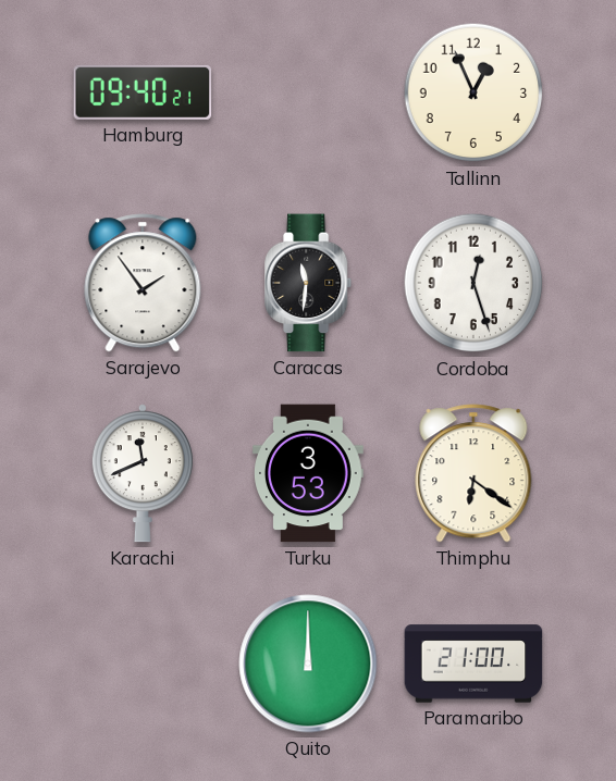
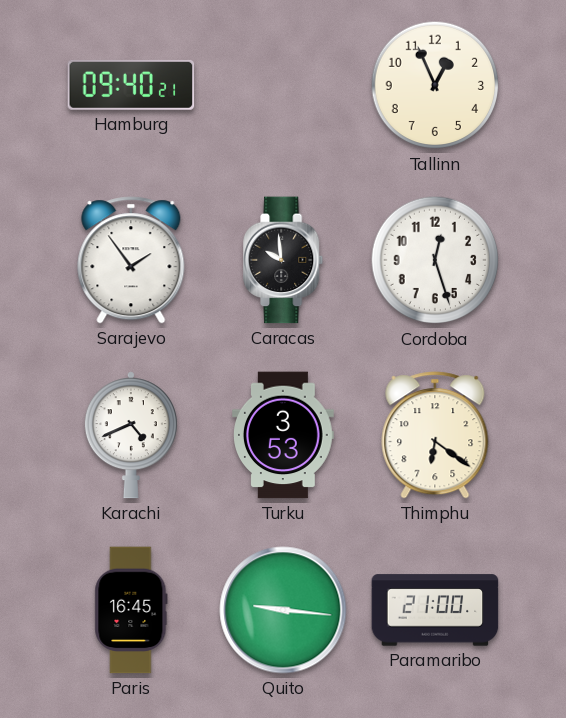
Caracas: 11:31 -> 9:59
Karachi: 11:41 -> 4:41
Paris: none -> 16:45
Quito: 12:00 -> 9:16
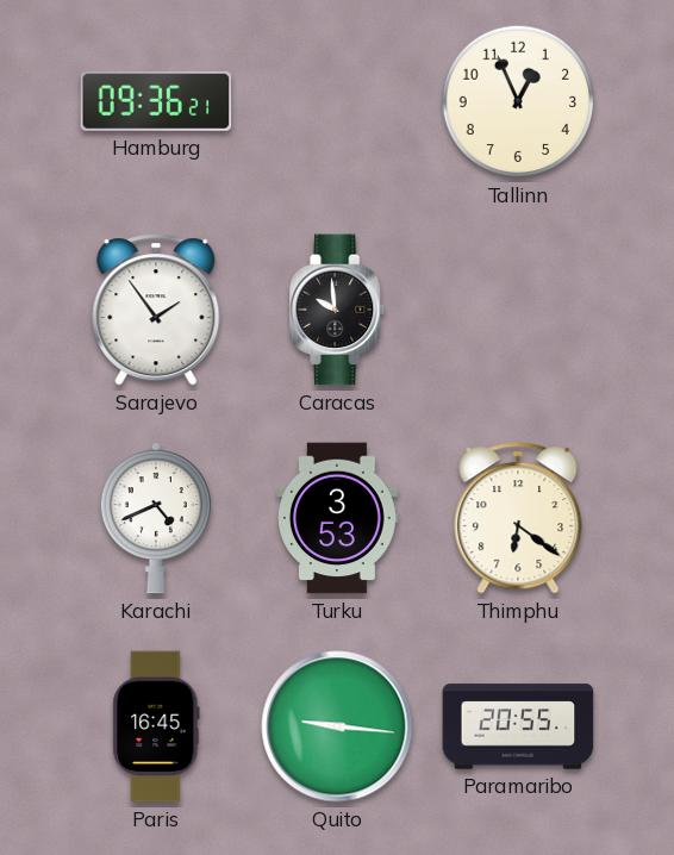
Hamburg: 09:40 -> 09:36
Cordoba: 12:27 -> none
Paramaribo: 21:00 -> 20:55
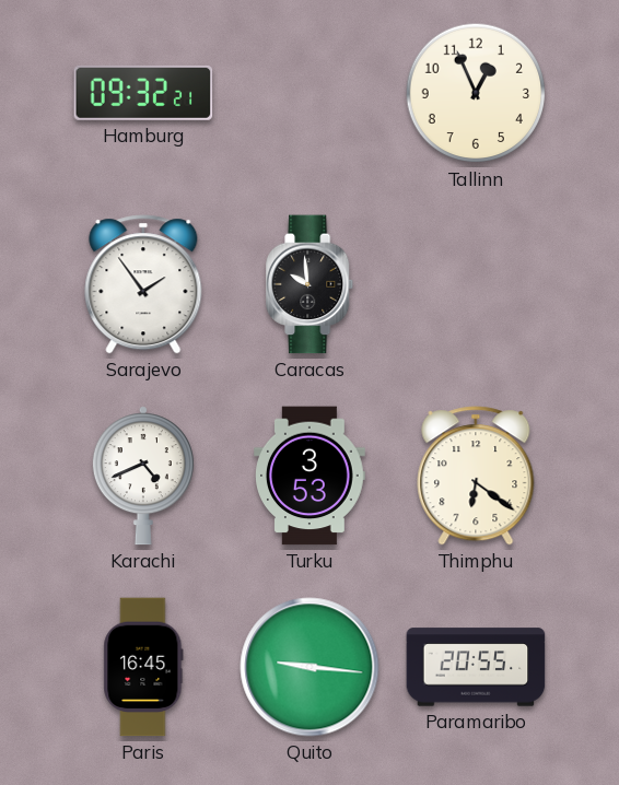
Hamburg: 09:36 -> 09:32
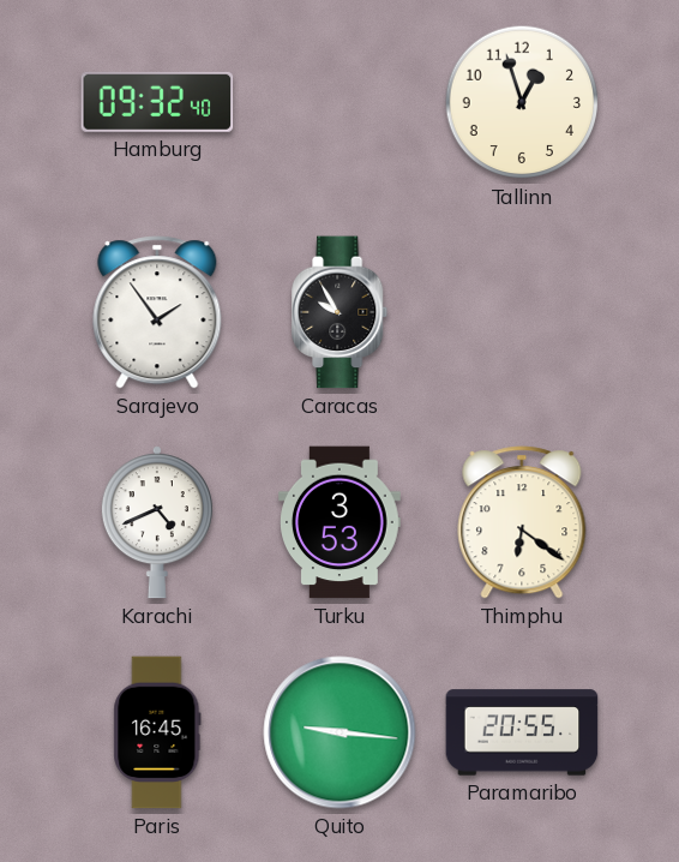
Hamburg: 09:32:21 -> 09:32:40
Tallinn: 12:56 -> 12:57
Caracas: 9:59 -> 9:55
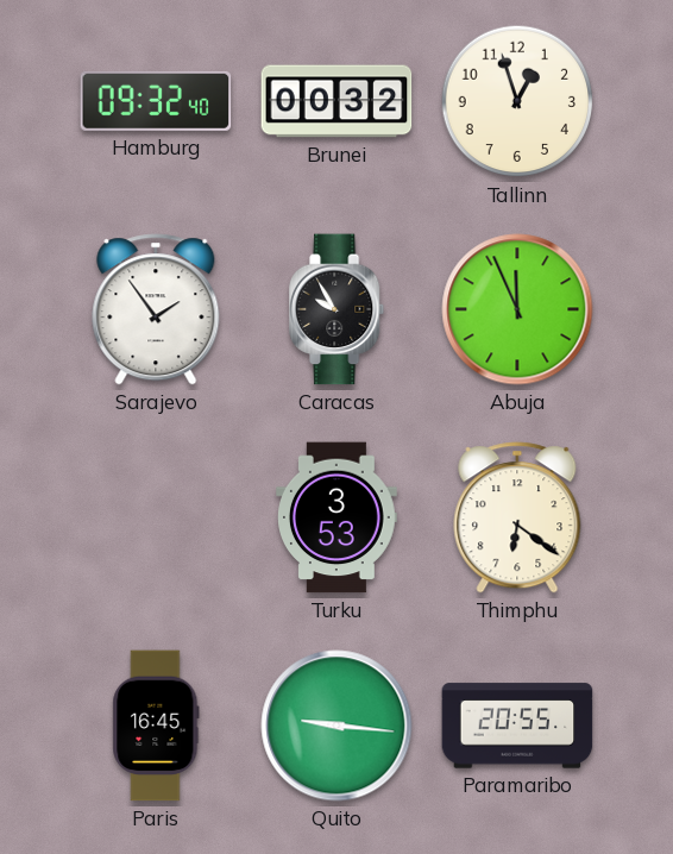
Brunei: none -> 00:32
Abuja: none -> 11:56
Karachi: 4:41 -> none
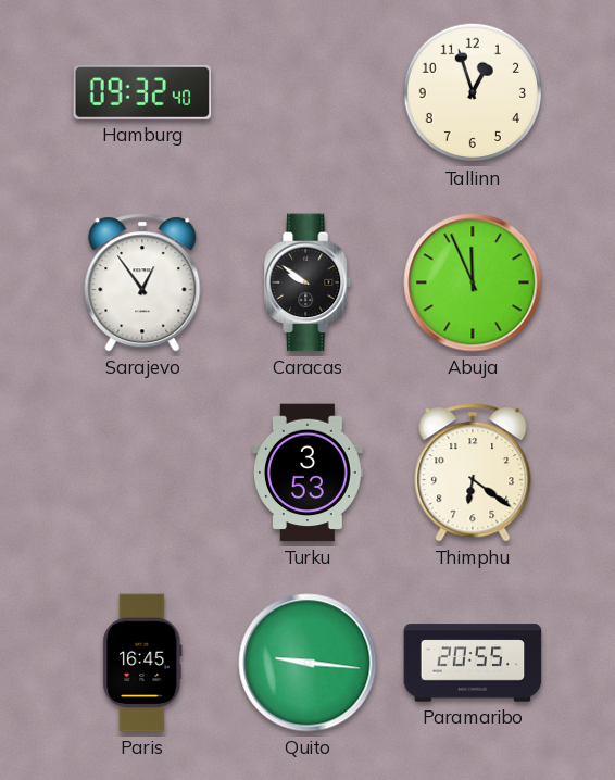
Brunei: 00:32 -> none
Sarajevo: 1:54 -> 12:54
Caracas: 9:55 -> 9:51
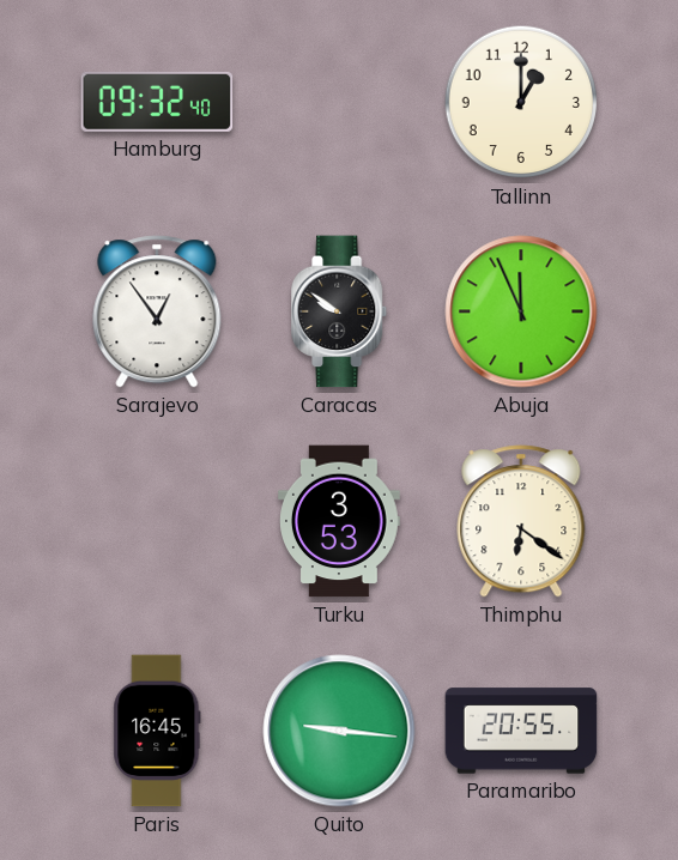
Tallinn: 12:57 -> 1:00
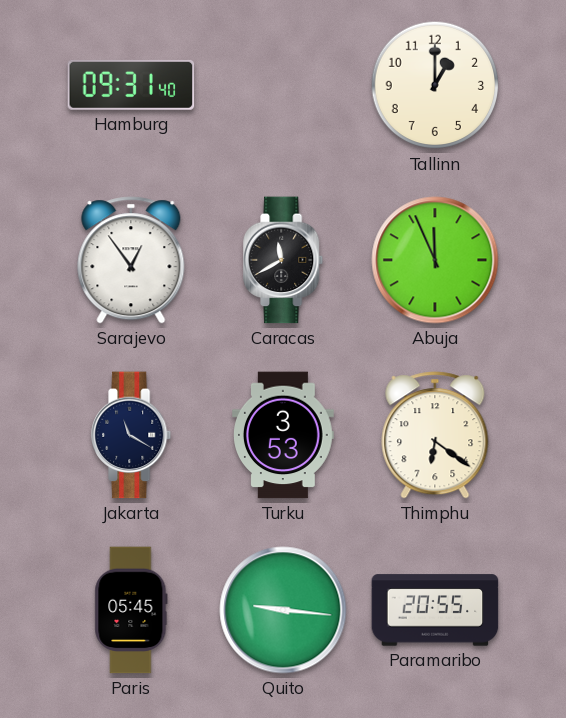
Hamburg: 09:32 -> 09:31
Caracas: 9:51 -> 11:40
Jakarta: none -> 11:20
Paris: 16:45 -> 05:45
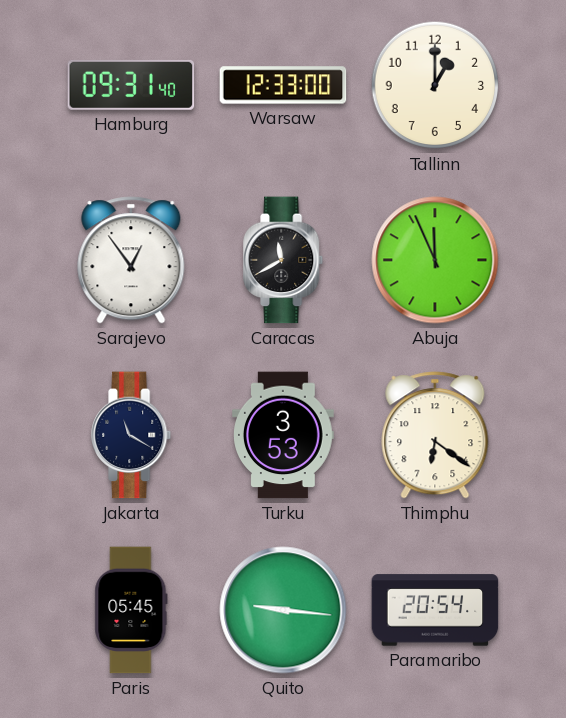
Warsaw: none -> 12:33
Paramaribo: 20:55 -> 20:54
